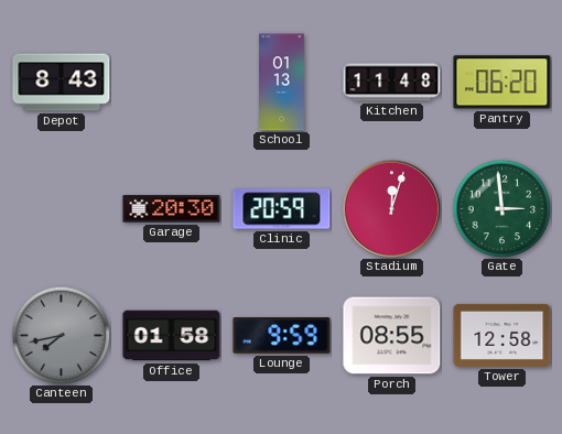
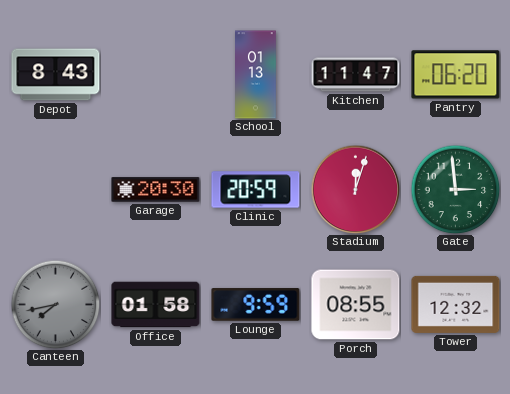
Kitchen: 11:48 -> 11:47
Tower: 12:58 -> 12:32
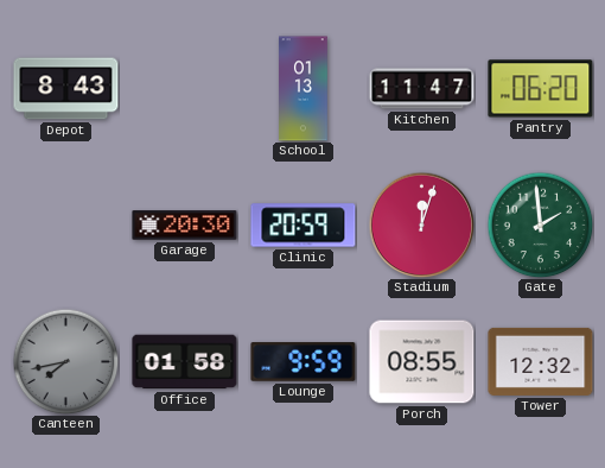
Gate: 2:59 -> 1:59
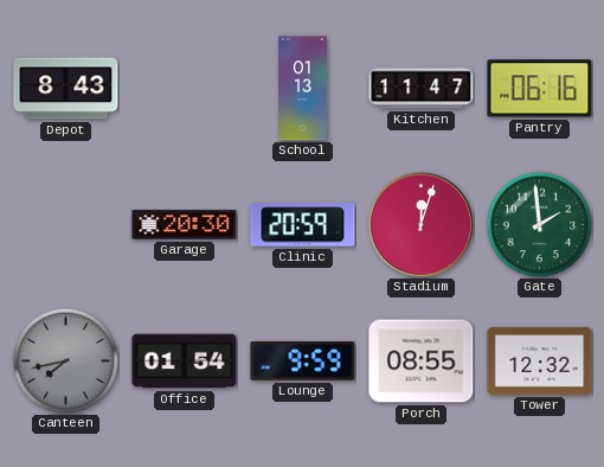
Pantry: 06:20 -> 06:16
Office: 01:58 -> 01:54
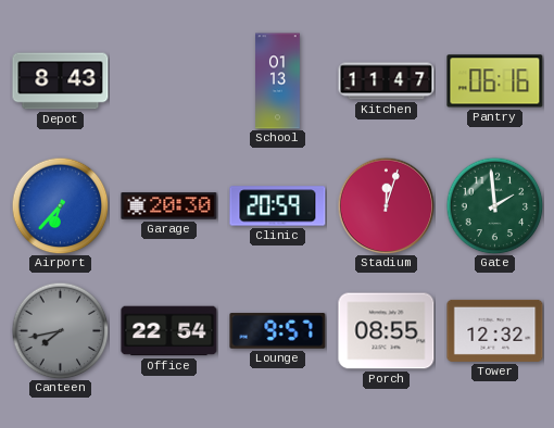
Airport: none -> 6:37
Office: 01:54 -> 22:54
Lounge: 9:59 -> 9:57
